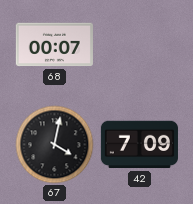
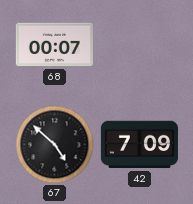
67: 4:02 -> 4:52
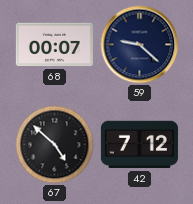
59: none -> 9:22
42: 7:09 -> 7:12
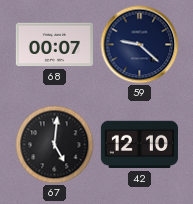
67: 4:52 -> 5:01
42: 7:12 -> 12:10
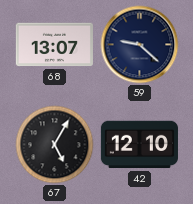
68: 00:07 -> 13:07
67: 5:01 -> 5:05
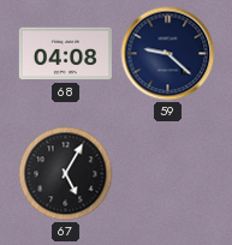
68: 13:07 -> 04:08
42: 12:10 -> none
